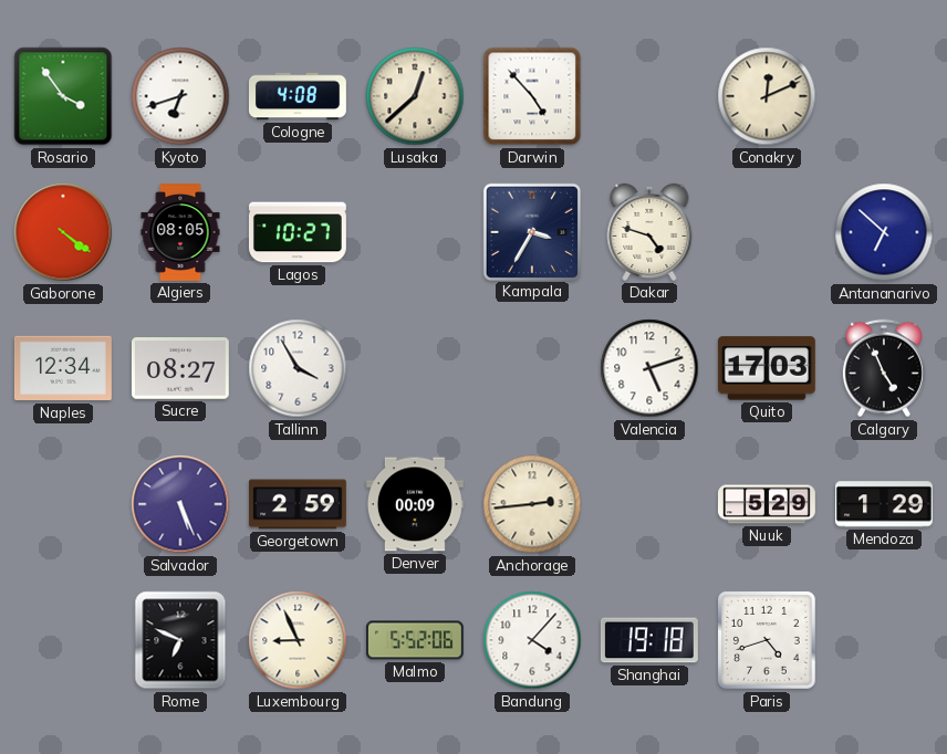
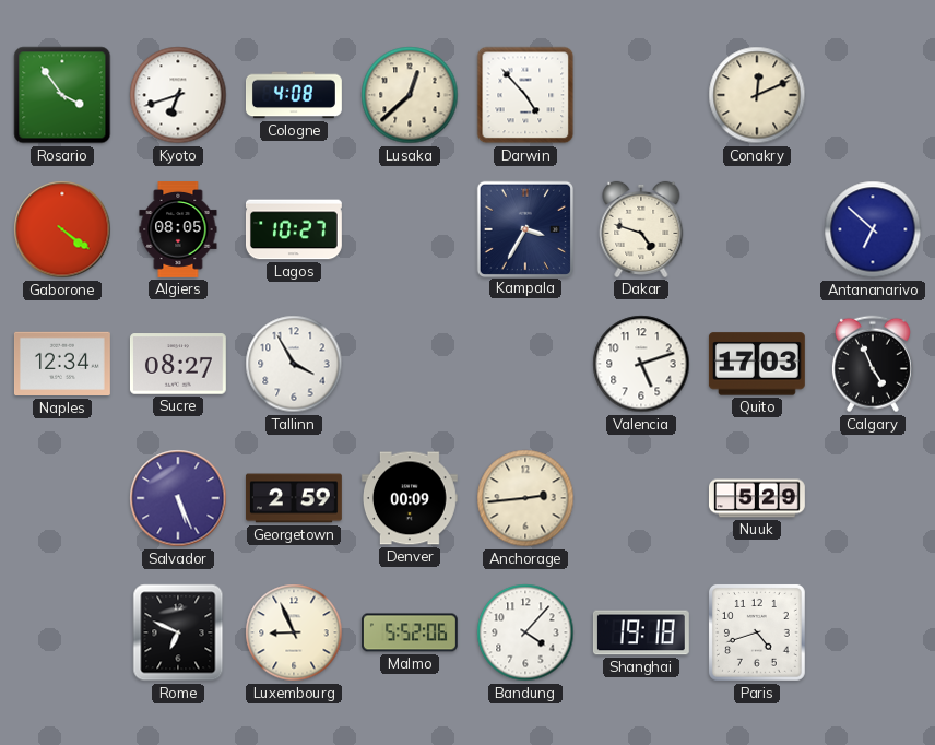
Mendoza: 1:29 -> none
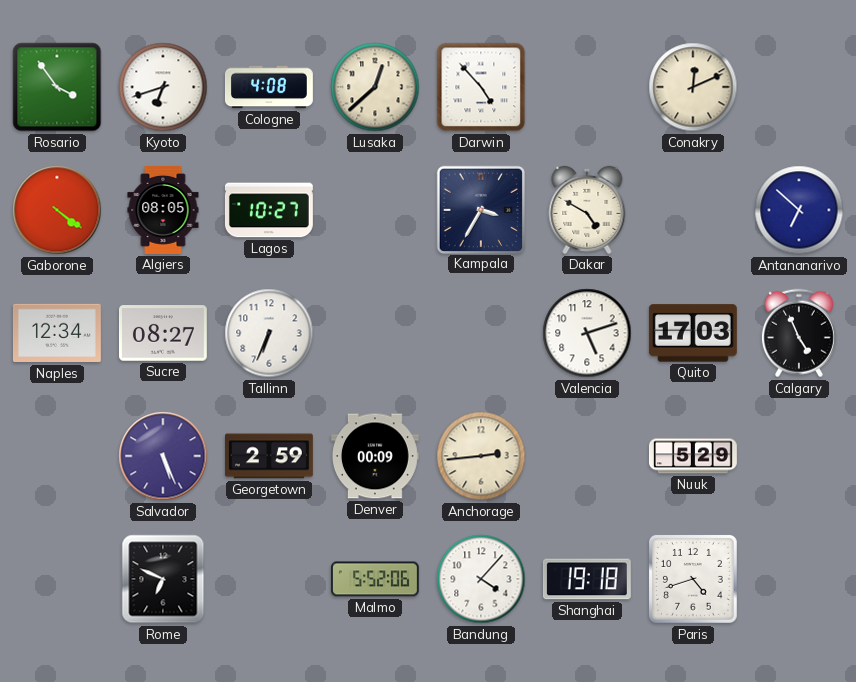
Dakar: 4:48 -> 4:50
Tallinn: 3:55 -> 6:34
Luxembourg: 8:56 -> none
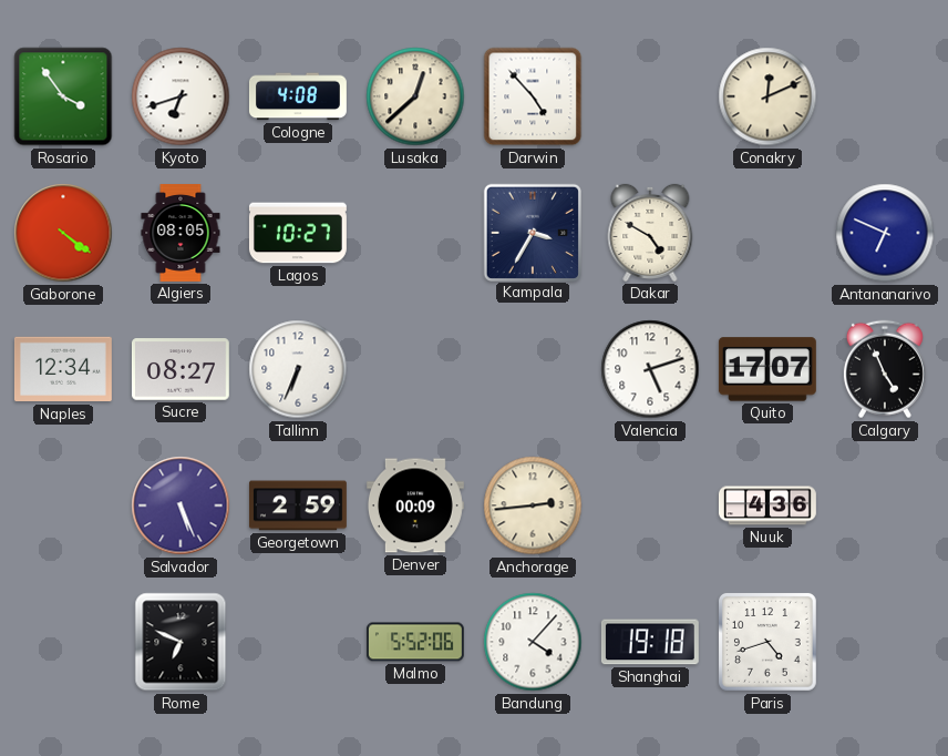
Antananarivo: 6:52 -> 6:49
Quito: 17:03 -> 17:07
Nuuk: 5:29 -> 4:36
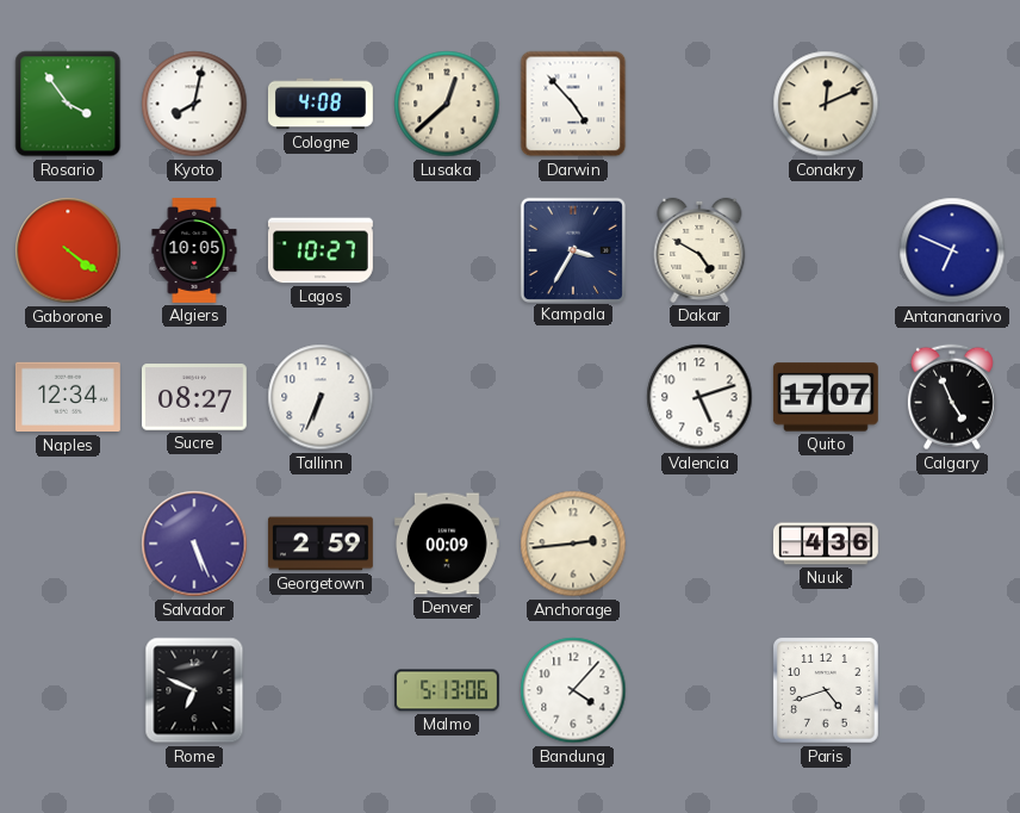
Kyoto: 6:42 -> 8:02
Algiers: 08:05 -> 10:05
Malmo: 5:52 -> 5:13
Shanghai: 19:18 -> none
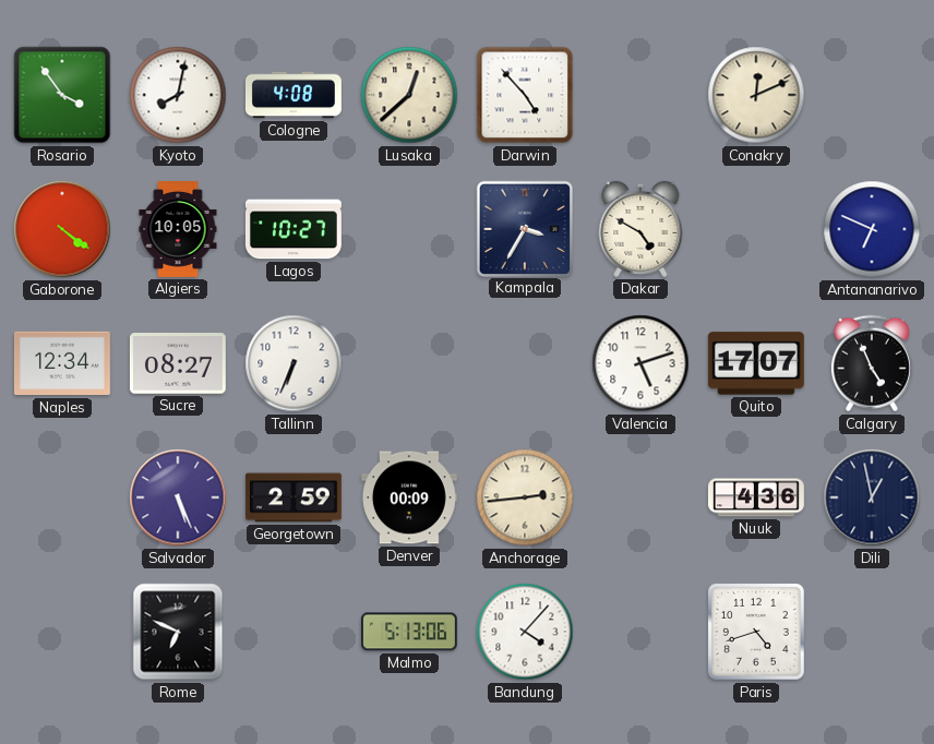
Dili: none -> 12:58
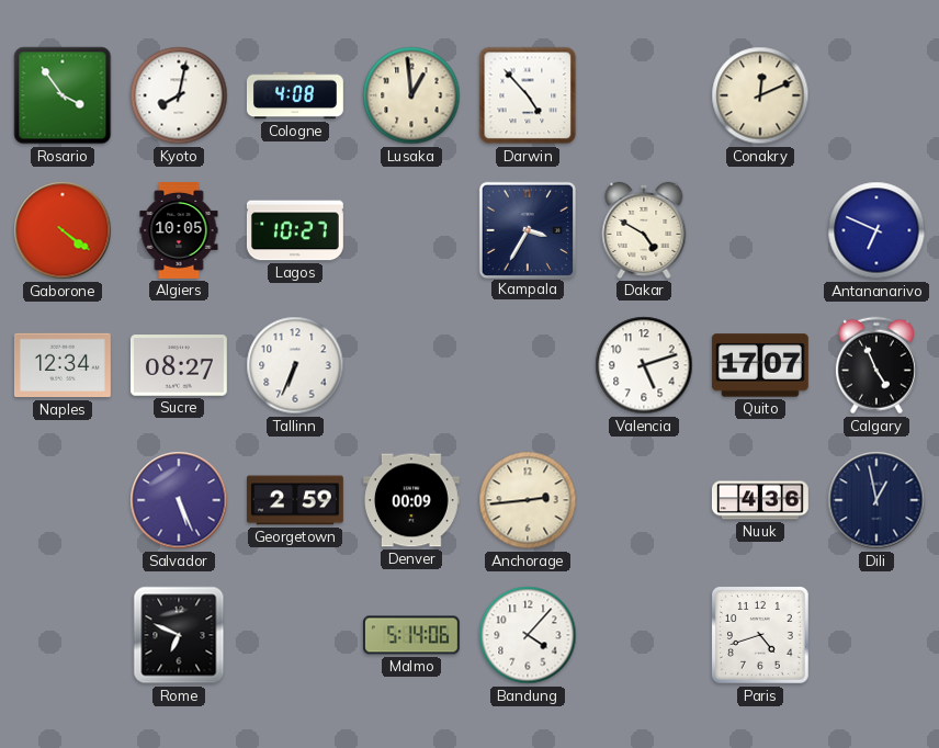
Lusaka: 12:38 -> 12:59
Malmo: 5:13 -> 5:14
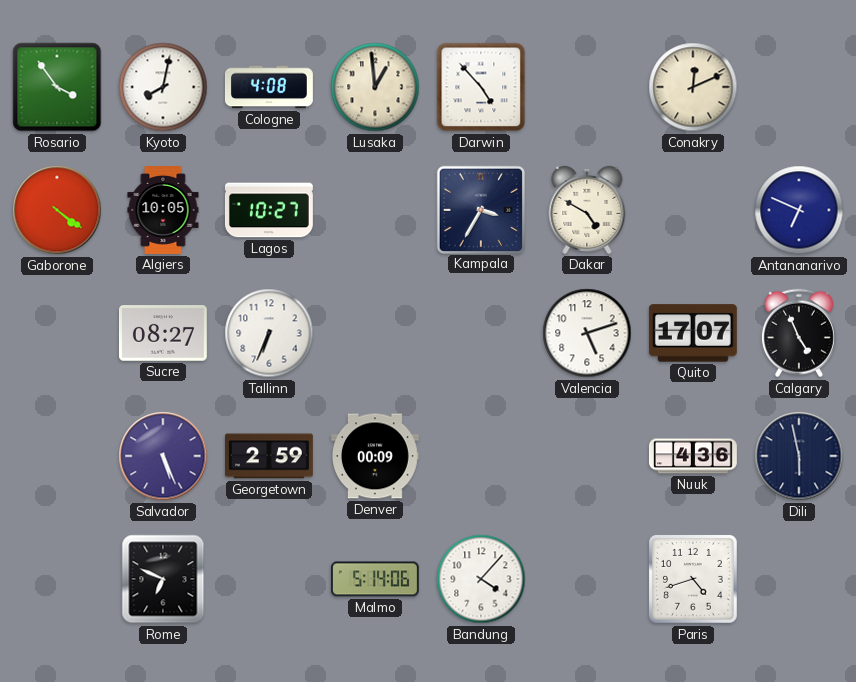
Naples: 12:34 -> none
Anchorage: 2:44 -> none
Dili: 12:58 -> 5:58
